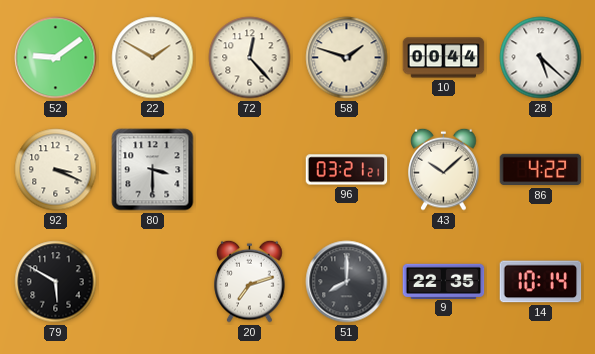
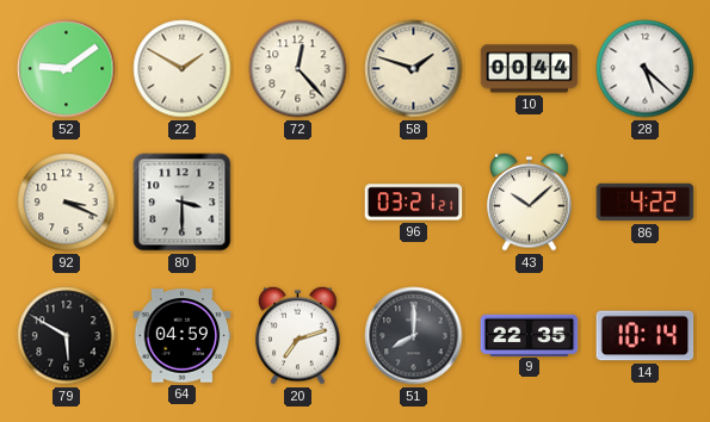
64: none -> 04:59
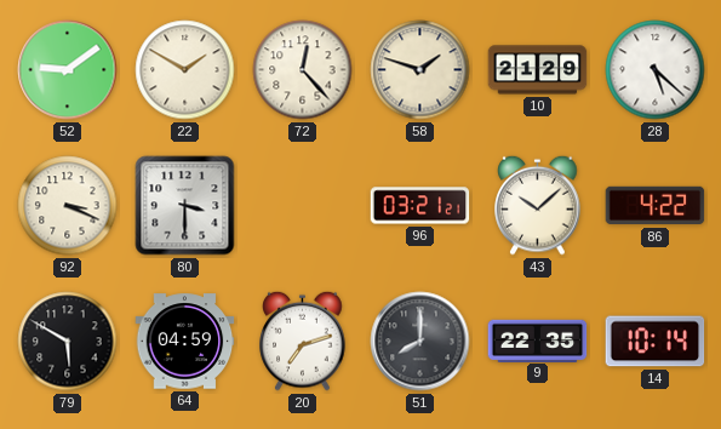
10: 00:44 -> 21:29
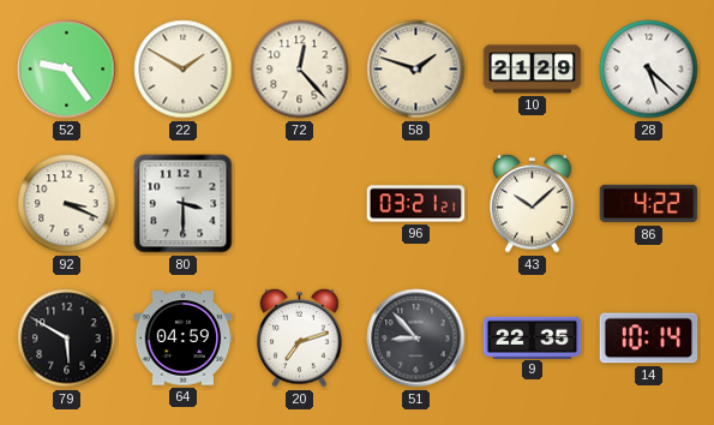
52: 9:09 -> 9:24
51: 8:00 -> 8:53
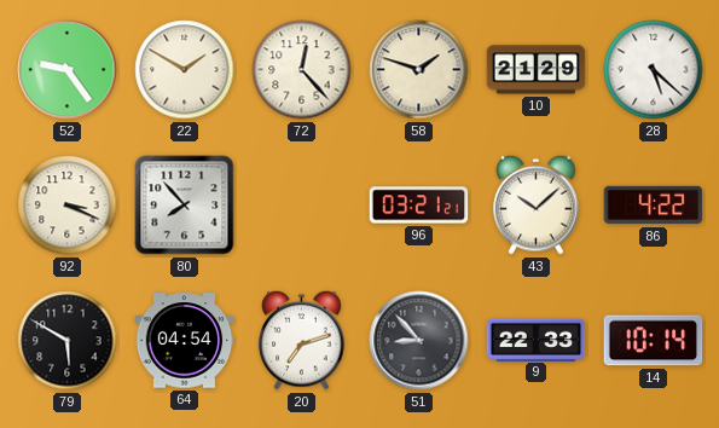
80: 3:30 -> 7:53
64: 04:59 -> 04:54
9: 22:35 -> 22:33
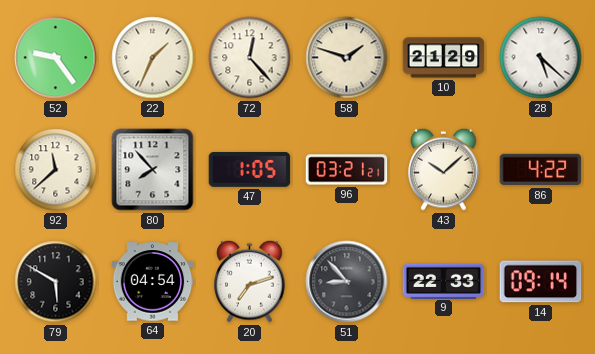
22: 1:50 -> 1:34
92: 3:19 -> 11:38
47: none -> 1:05
14: 10:14 -> 09:14
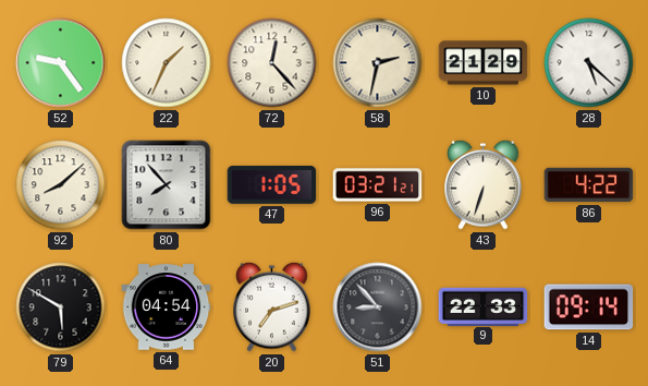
58: 1:48 -> 2:32
92: 11:38 -> 8:08
43: 10:08 -> 6:33
